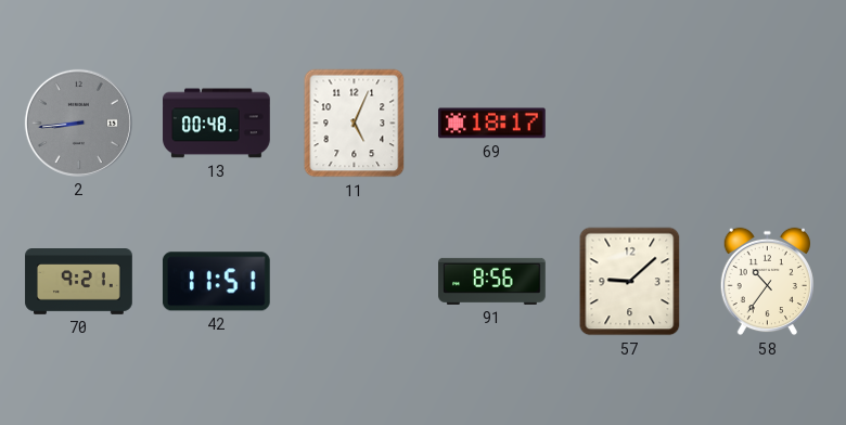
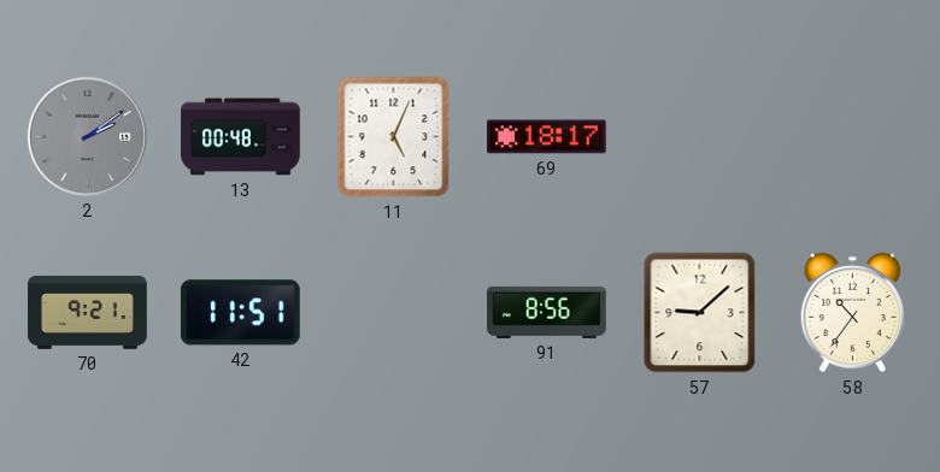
2: 8:44 -> 2:09
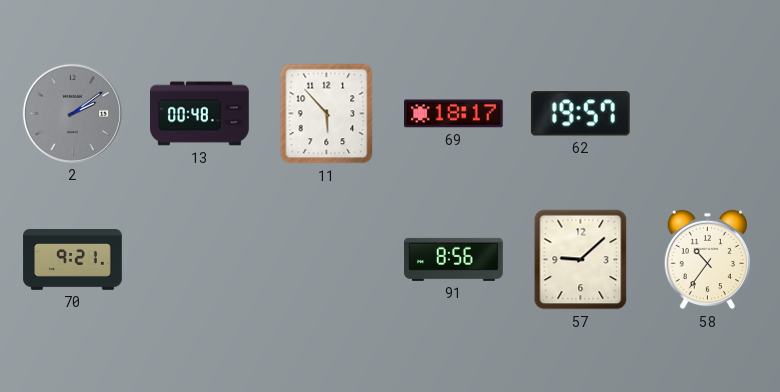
11: 5:04 -> 5:53
62: none -> 19:57
42: 11:51 -> none
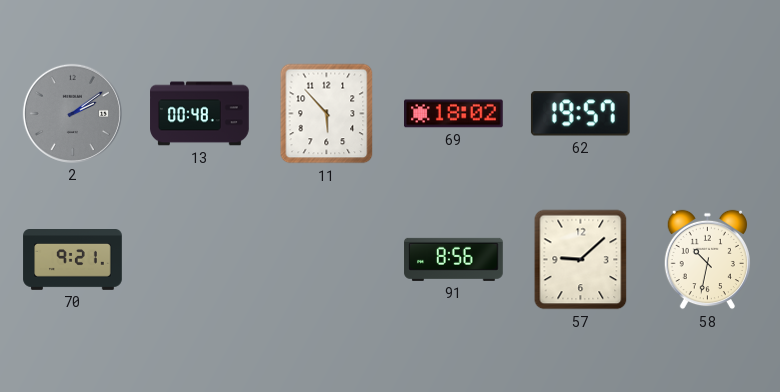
69: 18:17 -> 18:02
58: 10:36 -> 10:32
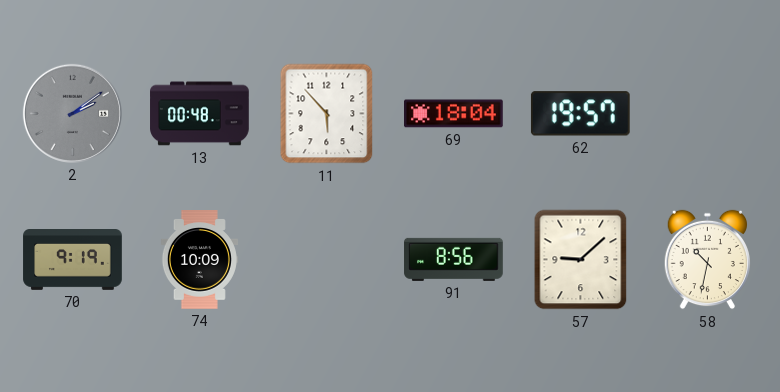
69: 18:02 -> 18:04
70: 9:21 -> 9:19
74: none -> 10:09
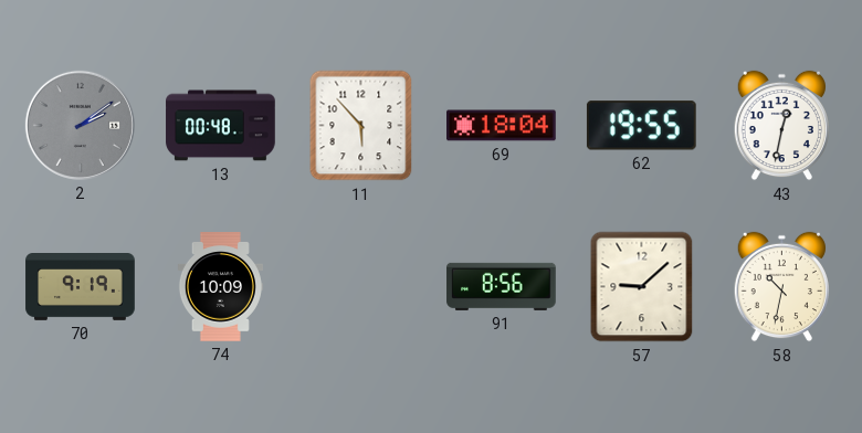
62: 19:57 -> 19:55
43: none -> 12:32
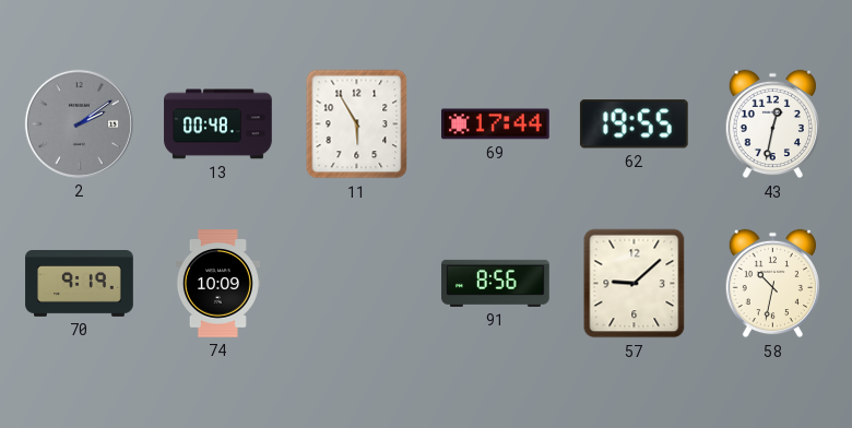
11: 5:53 -> 5:55
69: 18:04 -> 17:44
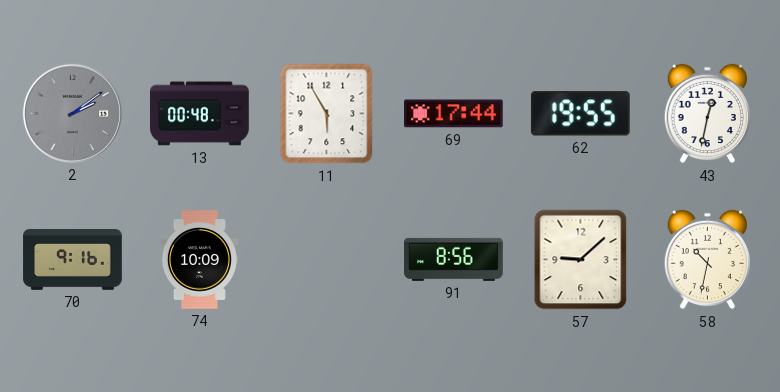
70: 9:19 -> 9:16
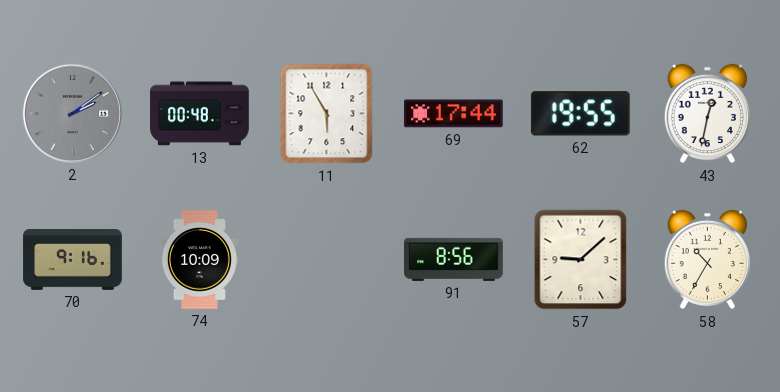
58: 10:32 -> 10:35
